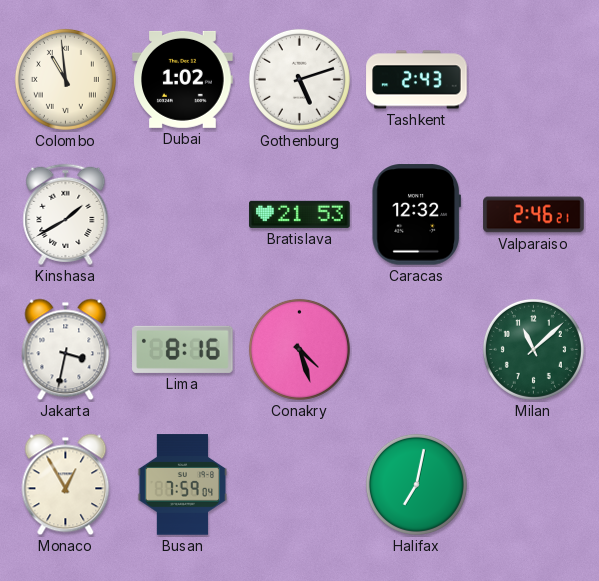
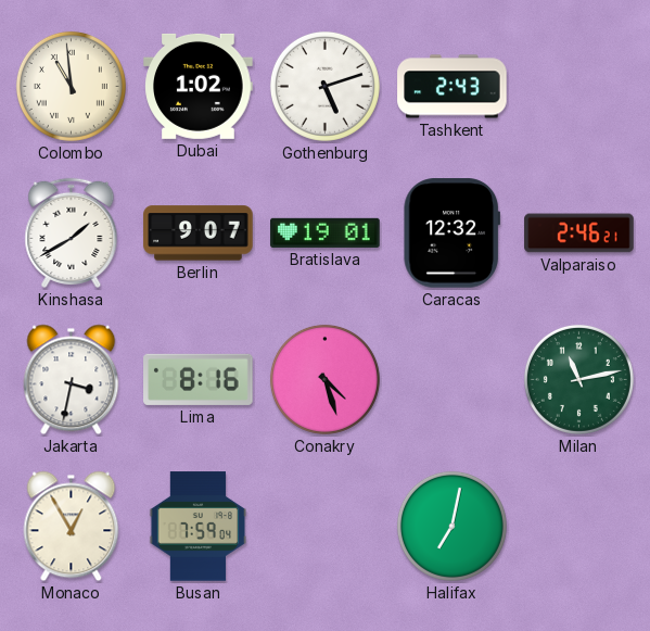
Berlin: none -> 9:07
Bratislava: 21:53 -> 19:01
Milan: 11:08 -> 11:13
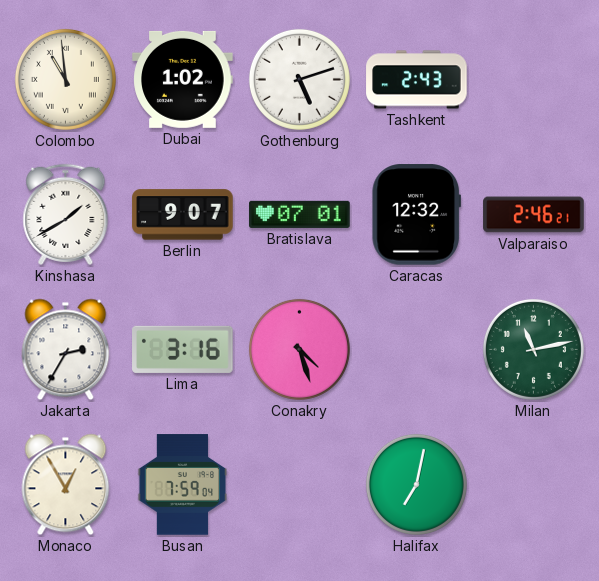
Bratislava: 19:01 -> 07:01
Jakarta: 3:32 -> 2:35
Lima: 8:16 -> 3:16
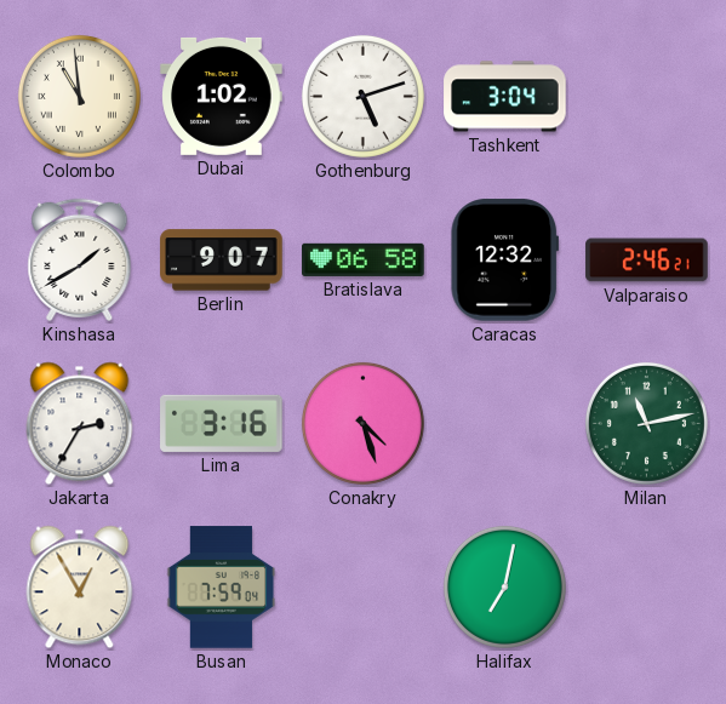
Tashkent: 2:43 -> 3:04
Bratislava: 07:01 -> 06:58
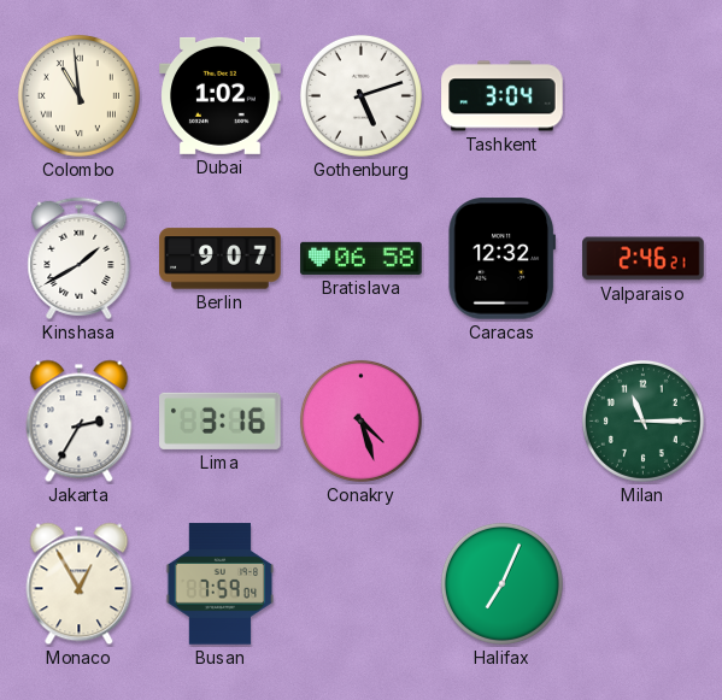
Milan: 11:13 -> 11:15
Halifax: 7:02 -> 7:04
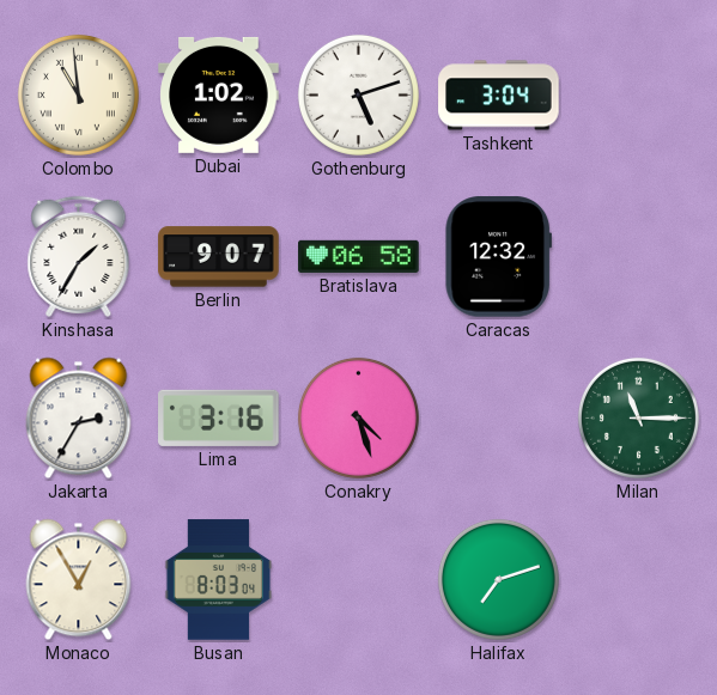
Kinshasa: 1:40 -> 1:35
Valparaiso: 2:46 -> none
Busan: 7:59 -> 8:03
Halifax: 7:04 -> 7:12
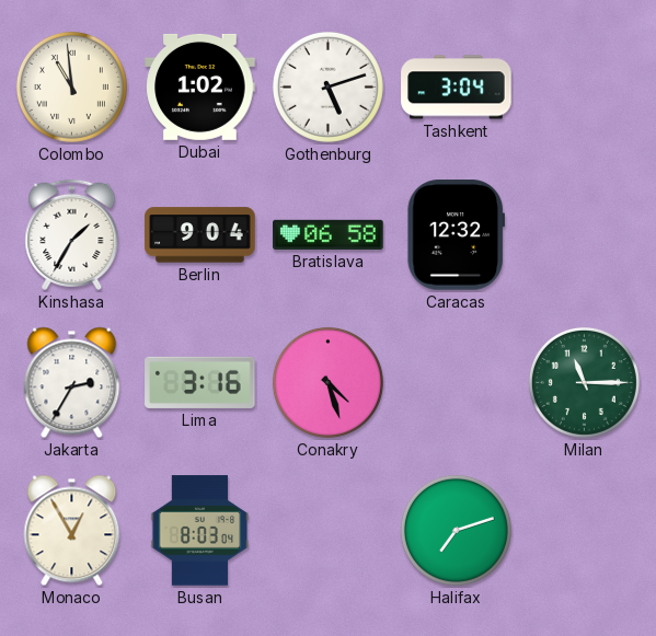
Berlin: 9:07 -> 9:04
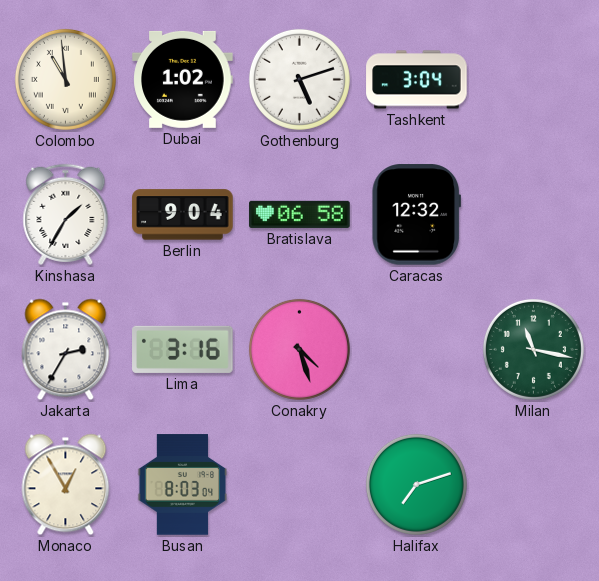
Milan: 11:15 -> 11:17
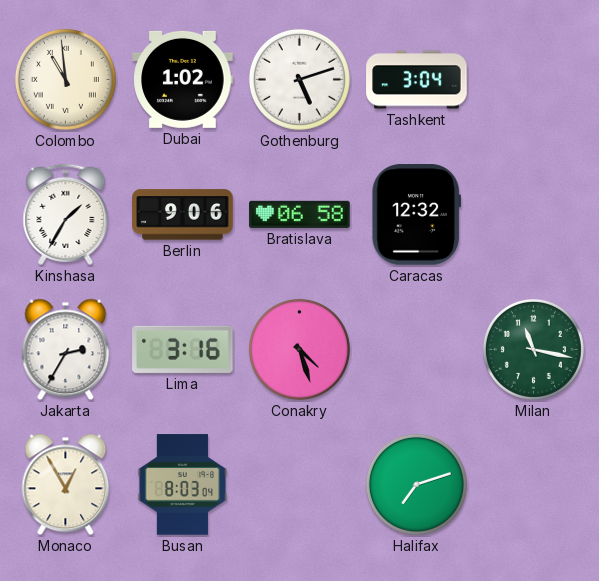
Berlin: 9:04 -> 9:06
